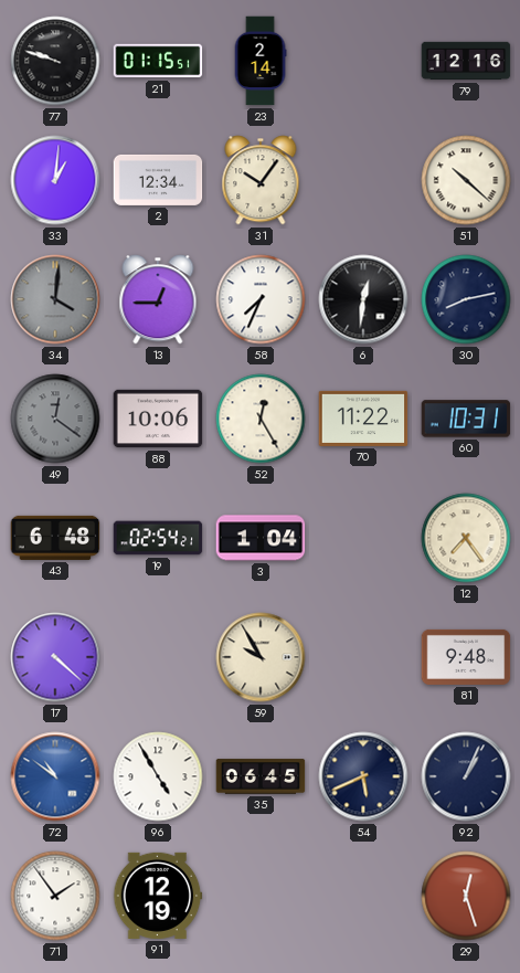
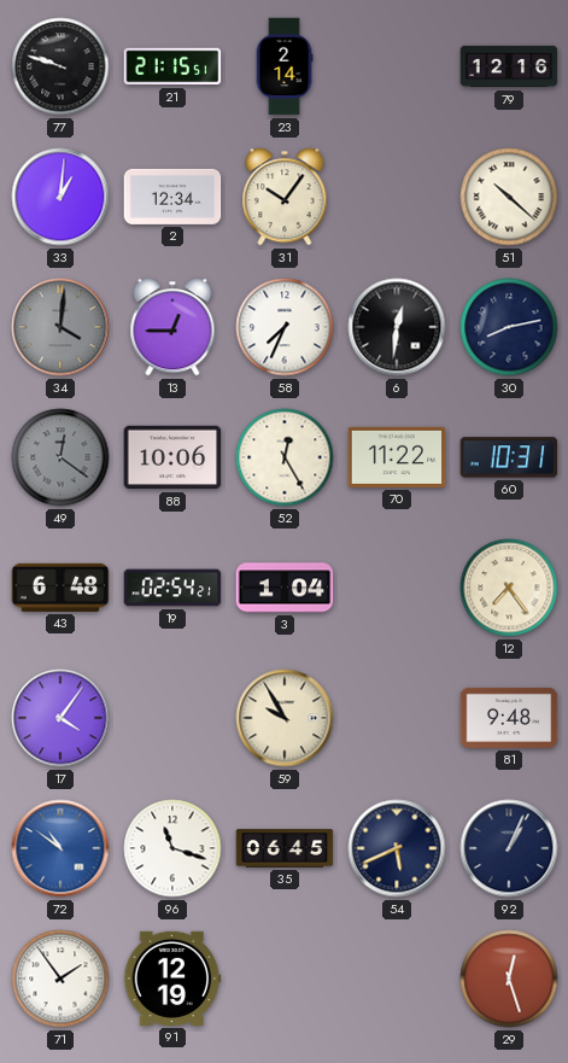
21: 01:15 -> 21:15
17: 4:22 -> 4:06
96: 4:55 -> 11:18
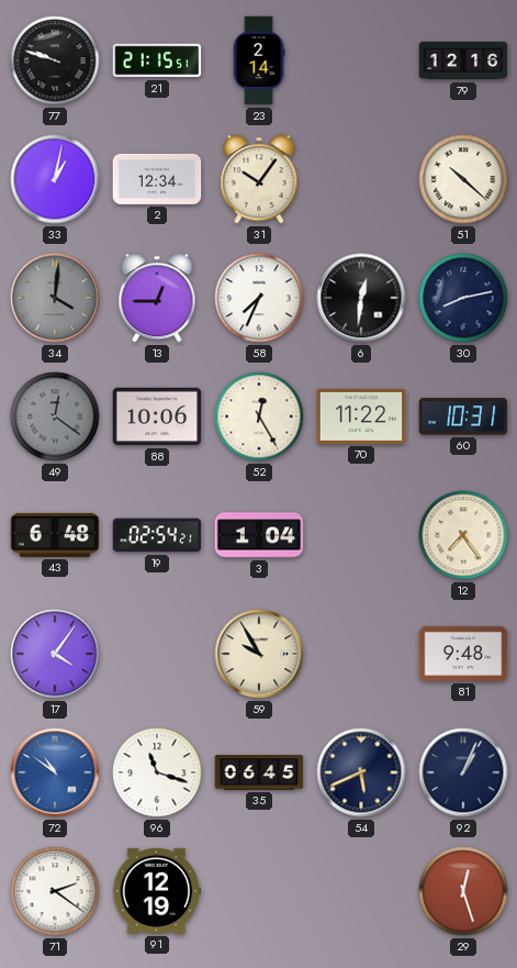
33: 1:01 -> 1:02
71: 1:54 -> 2:21
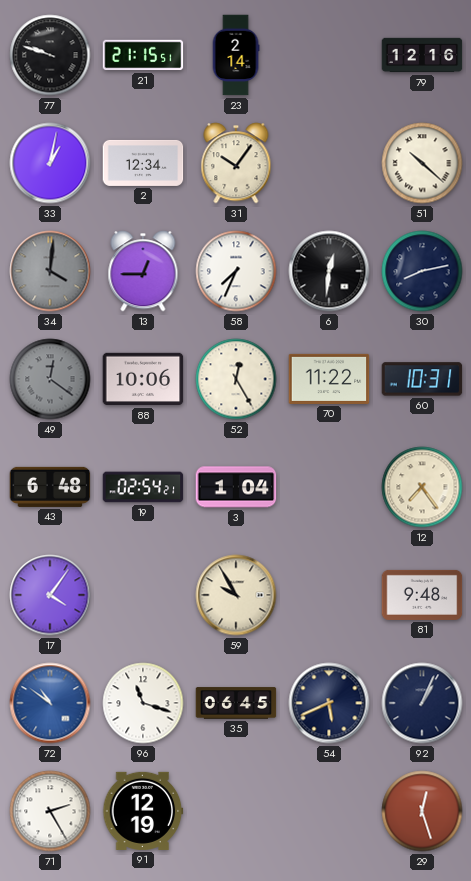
71: 2:21 -> 2:25
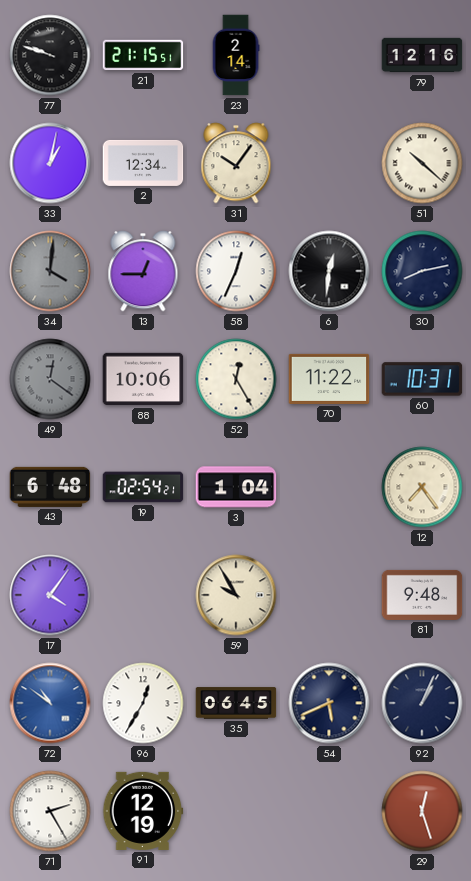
58: 7:34 -> 12:34
96: 11:18 -> 12:35
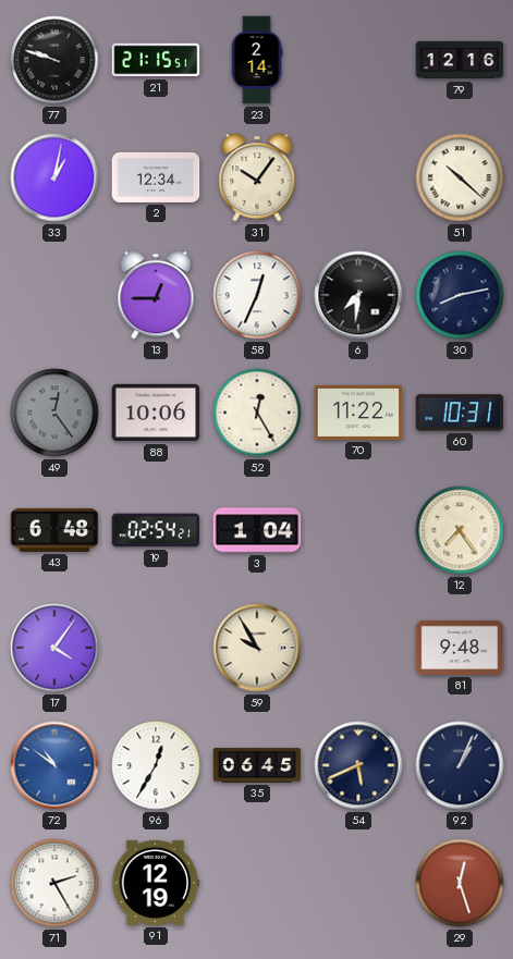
34: 4:01 -> none
6: 12:31 -> 7:31
49: 12:21 -> 12:24
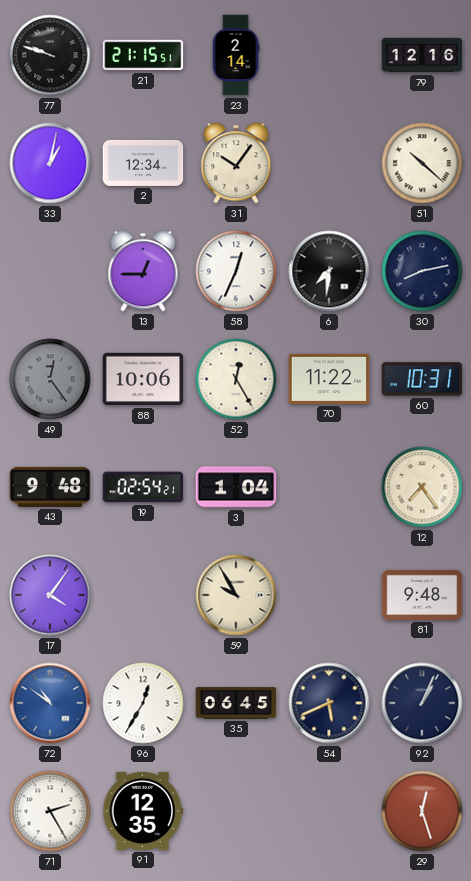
43: 6:48 -> 9:48
91: 12:19 -> 12:35
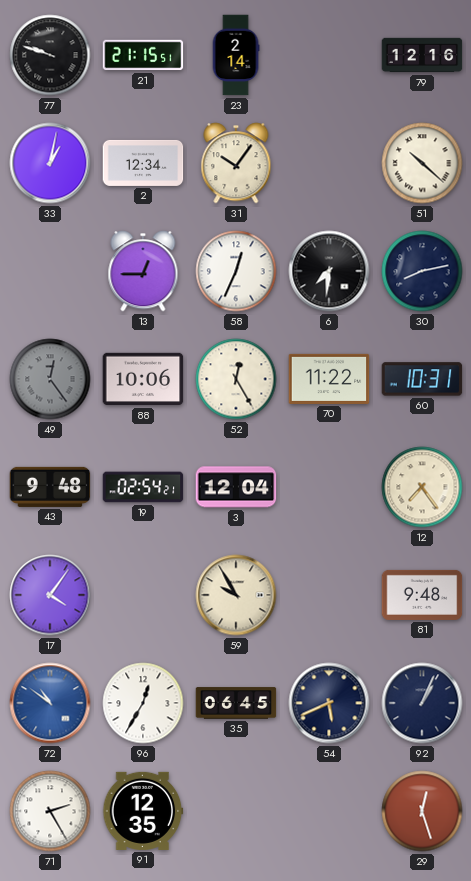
3: 1:04 -> 12:04
